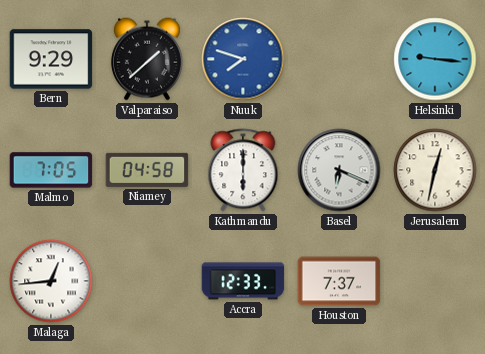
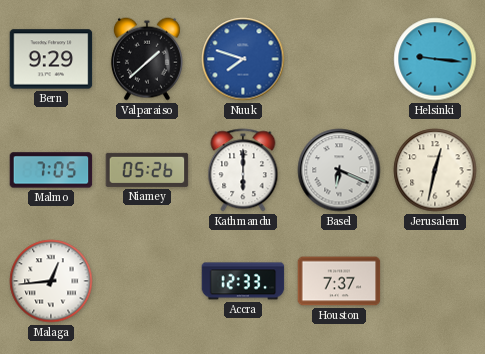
Niamey: 04:58 -> 05:26
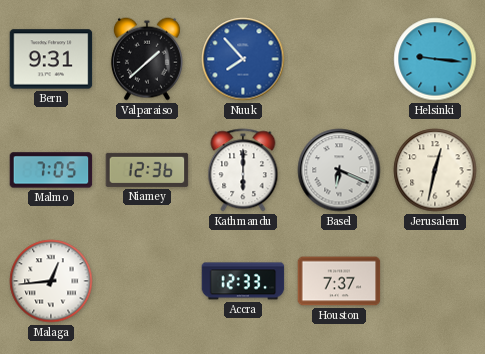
Bern: 9:29 -> 9:31
Nuuk: 7:48 -> 7:53
Niamey: 05:26 -> 12:36
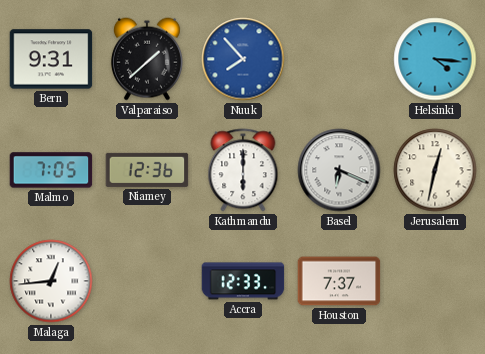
Helsinki: 9:16 -> 4:16
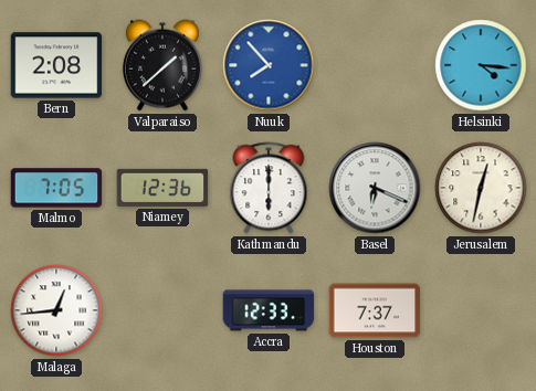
Bern: 9:31 -> 2:08
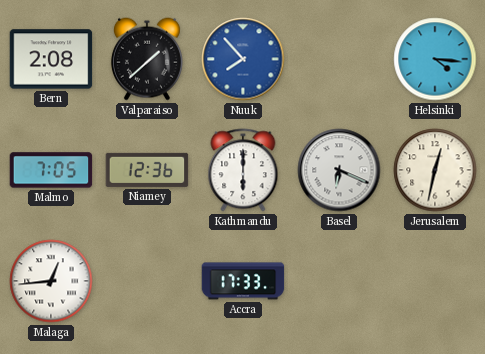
Accra: 12:33 -> 17:33
Houston: 7:37 -> none
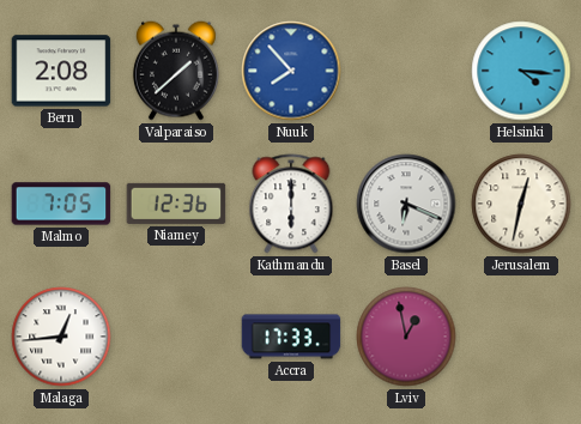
Lviv: none -> 12:58
